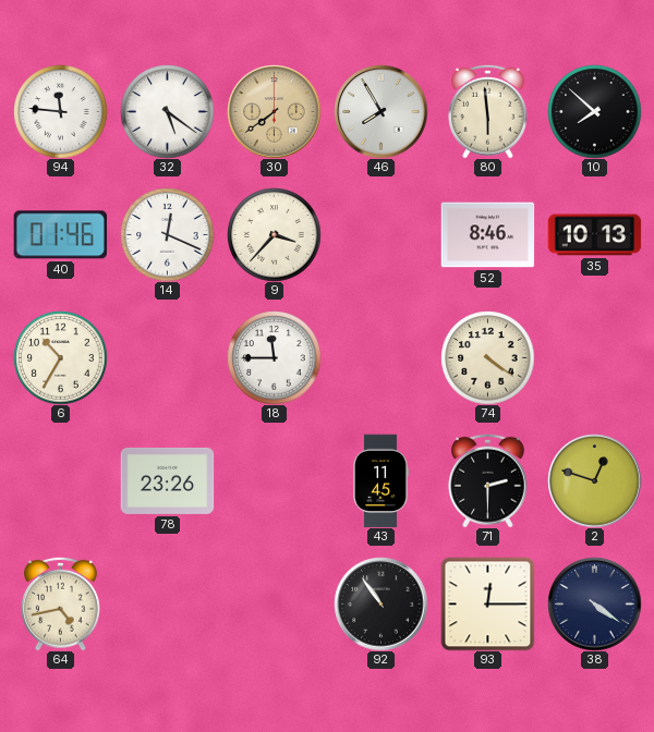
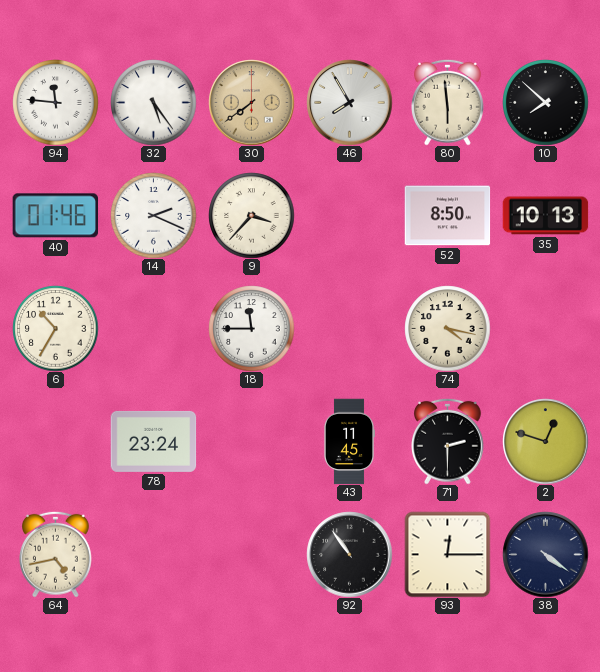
32: 5:21 -> 5:24
14: 12:19 -> 2:19
52: 8:46 -> 8:50
74: 4:21 -> 4:17
78: 23:26 -> 23:24
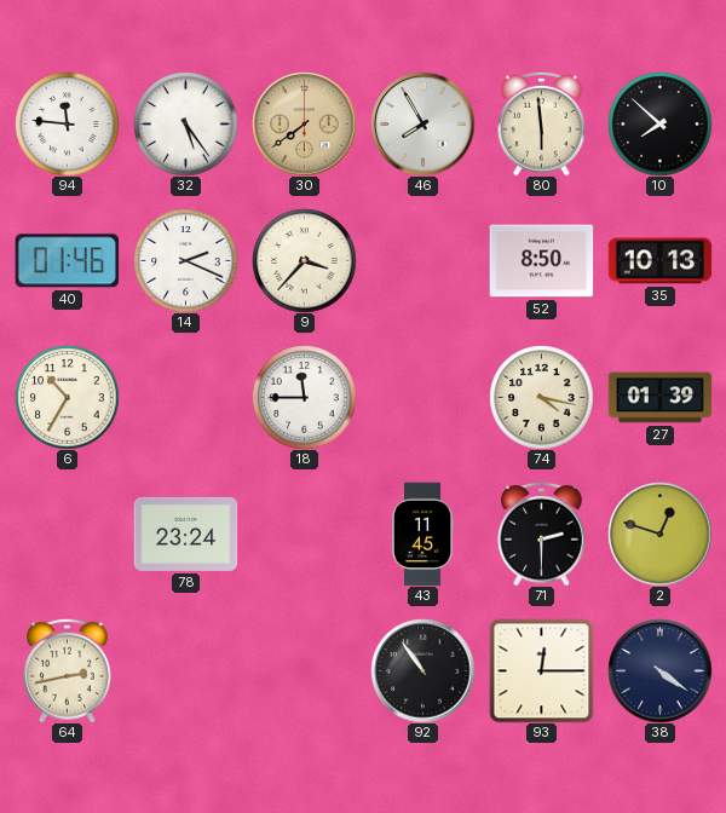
27: none -> 01:39
64: 4:43 -> 2:43
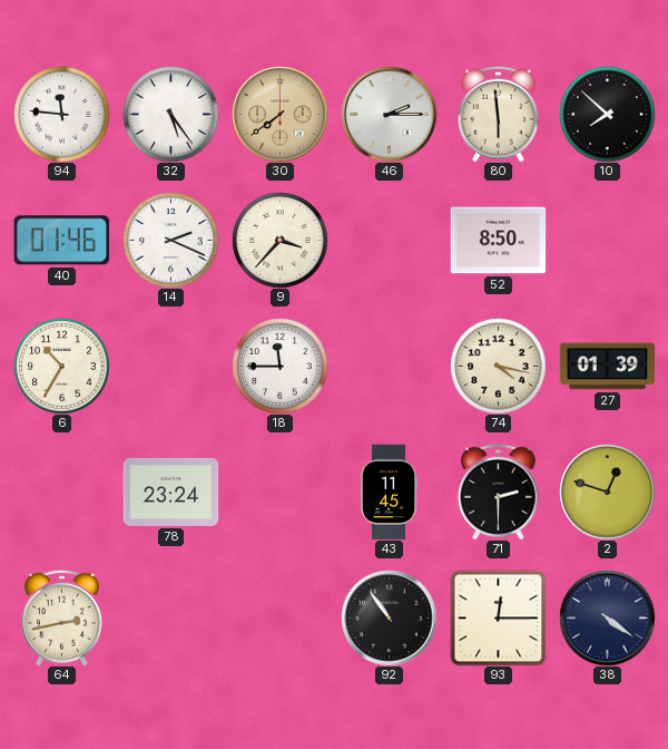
46: 7:55 -> 2:15
35: 10:13 -> none
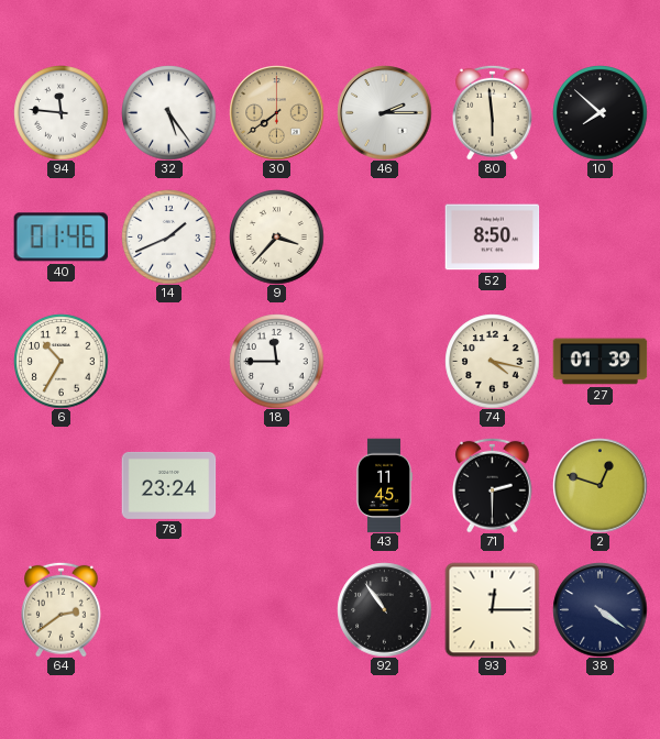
14: 2:19 -> 1:41
64: 2:43 -> 2:39
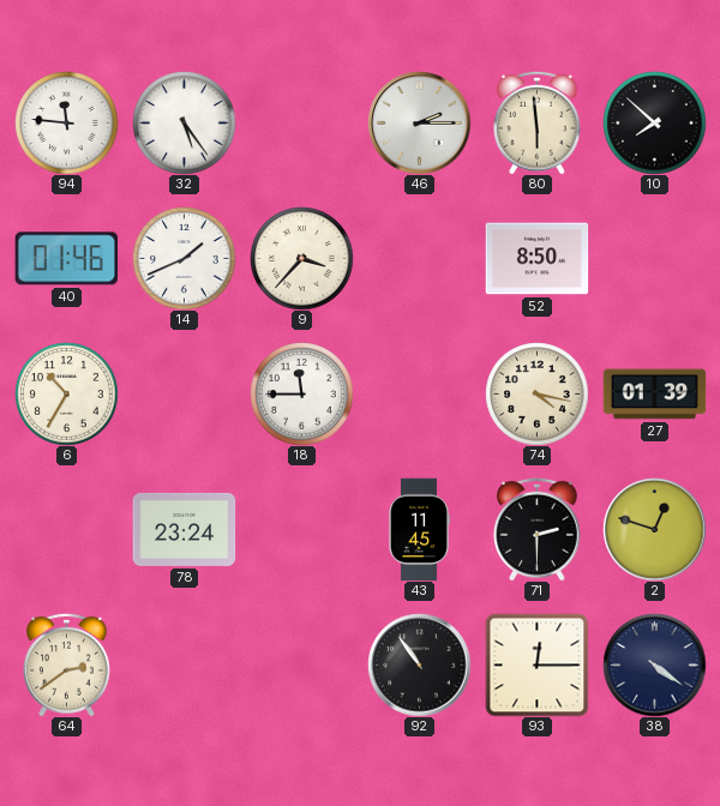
30: 7:39 -> none
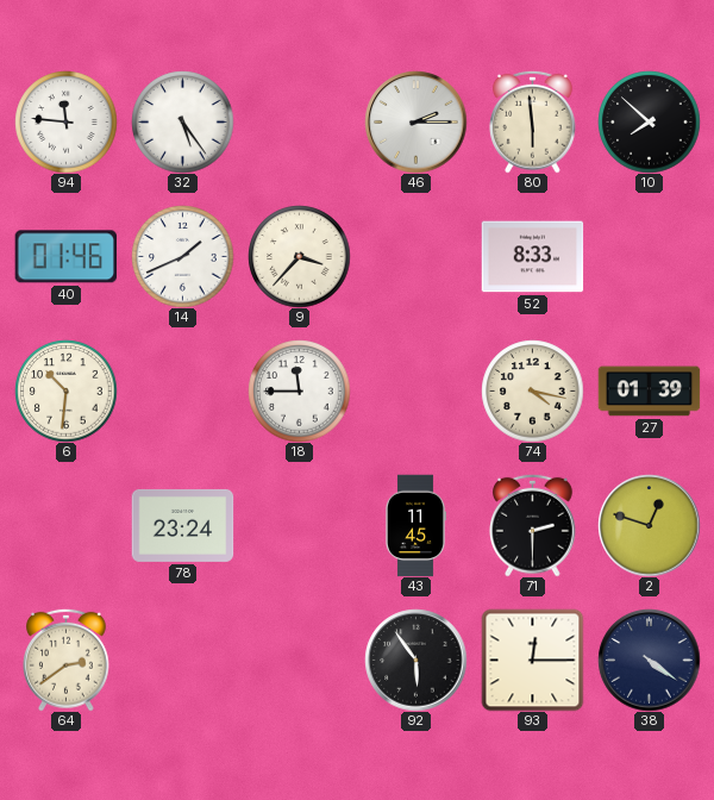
52: 8:50 -> 8:33
6: 10:35 -> 10:31
92: 10:54 -> 5:54
